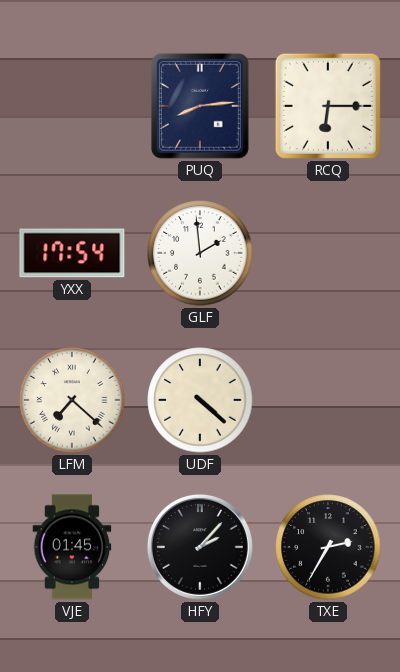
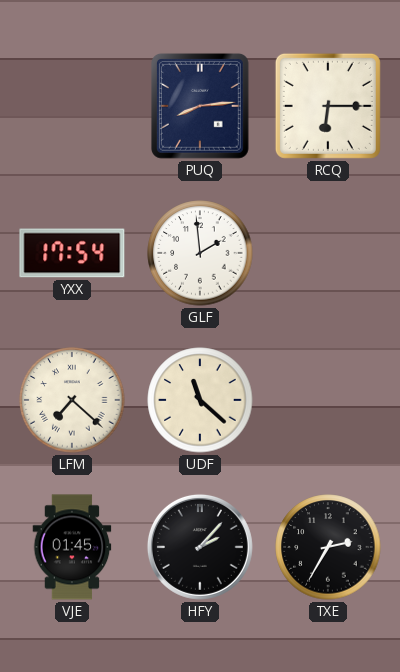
UDF: 4:22 -> 11:22
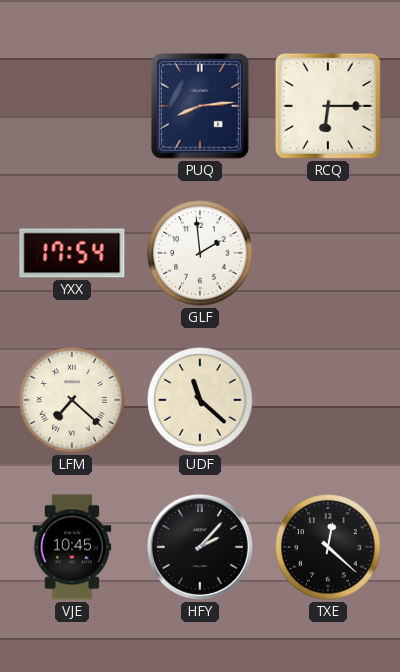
VJE: 01:45 -> 10:45
TXE: 2:35 -> 12:22
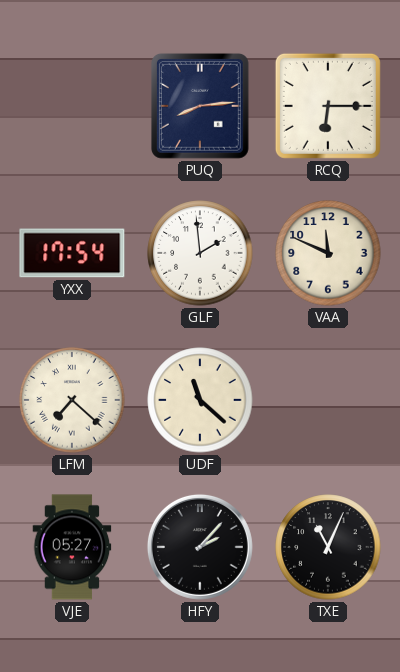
VAA: none -> 11:49
VJE: 10:45 -> 05:27
TXE: 12:22 -> 11:04
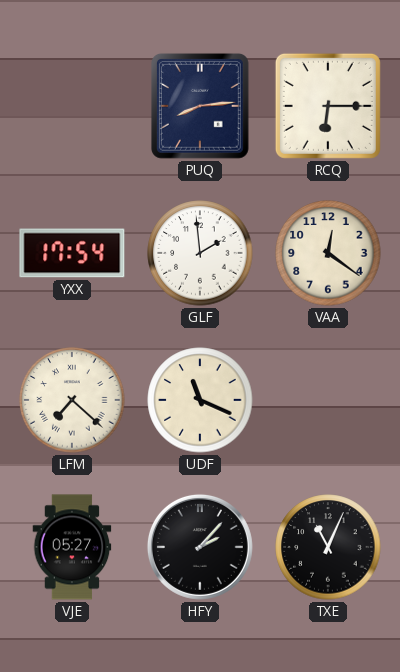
VAA: 11:49 -> 12:21
UDF: 11:22 -> 11:19
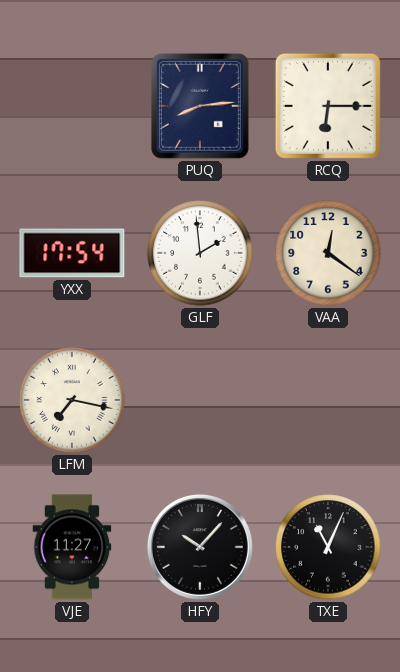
LFM: 7:22 -> 7:17
UDF: 11:19 -> none
VJE: 05:27 -> 11:27
HFY: 2:07 -> 10:07
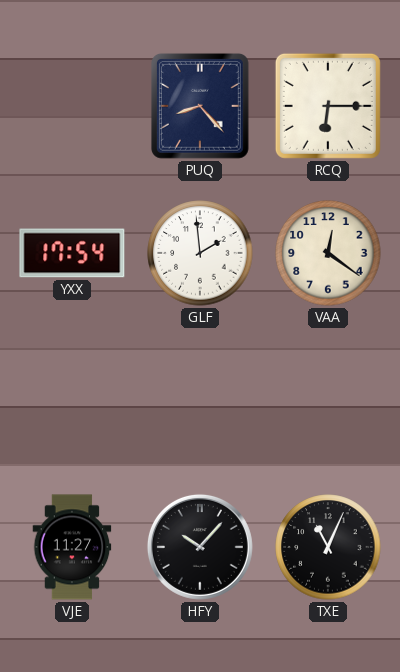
PUQ: 8:14 -> 8:23
LFM: 7:17 -> none
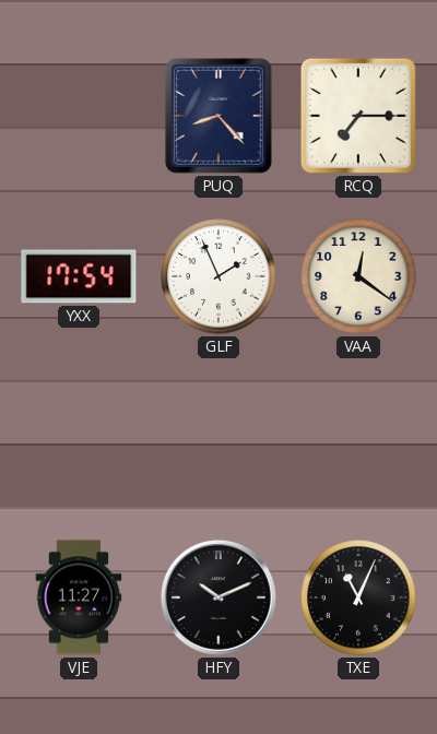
RCQ: 6:15 -> 7:15
GLF: 1:59 -> 1:56
HFY: 10:07 -> 10:11
